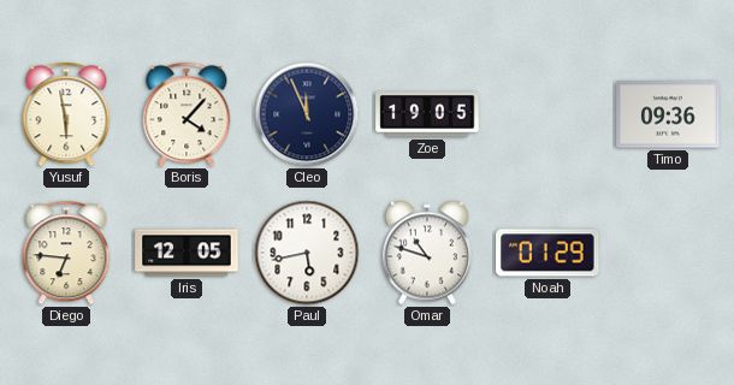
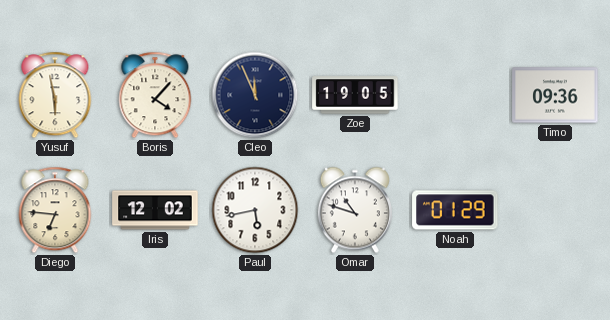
Iris: 12:05 -> 12:02
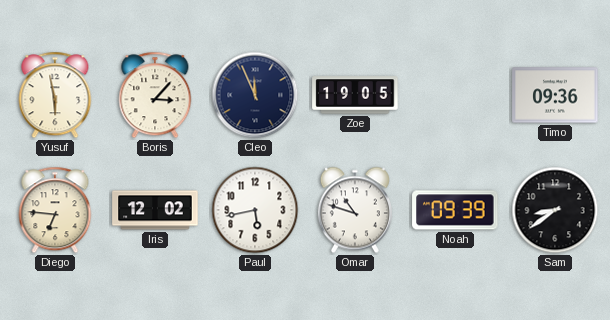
Boris: 4:07 -> 3:07
Noah: 01:29 -> 09:39
Sam: none -> 8:39
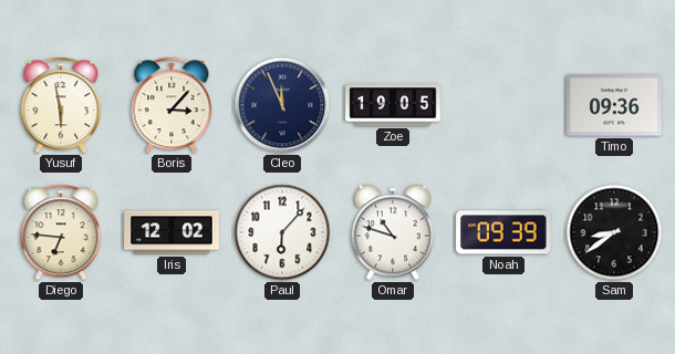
Paul: 5:43 -> 6:07
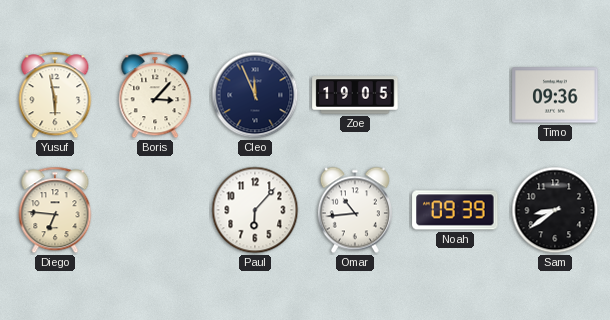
Iris: 12:02 -> none
Omar: 10:48 -> 10:44
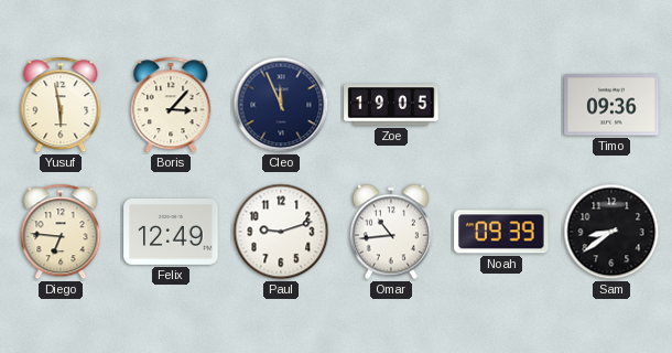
Felix: none -> 12:49
Paul: 6:07 -> 9:12
